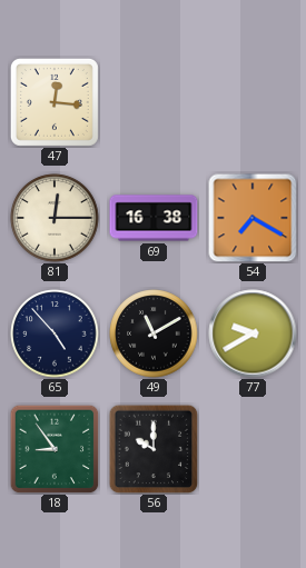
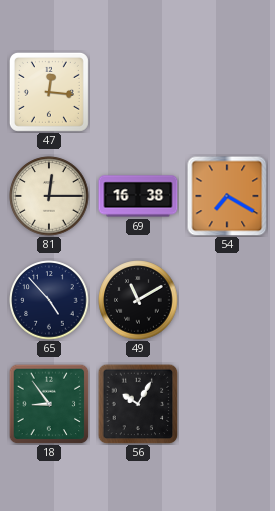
77: 9:40 -> none
56: 10:00 -> 10:05
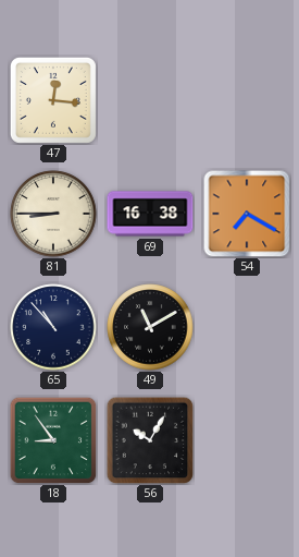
81: 12:15 -> 8:45
65: 4:53 -> 10:53
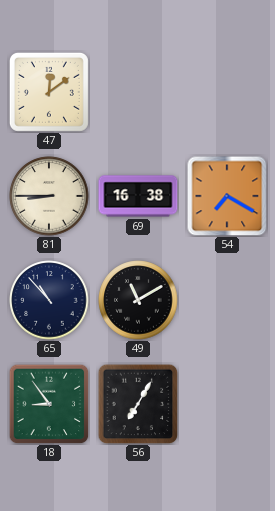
47: 12:16 -> 12:09
56: 10:05 -> 7:05
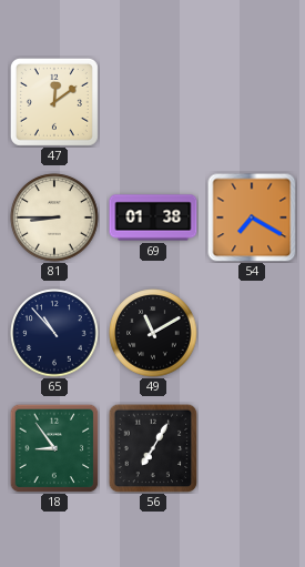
69: 16:38 -> 01:38
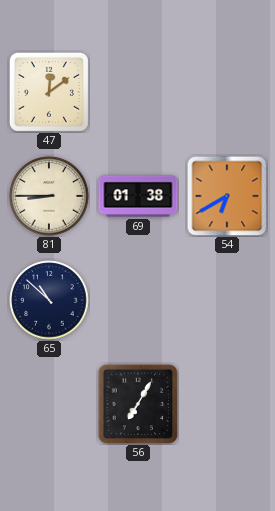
54: 7:20 -> 6:40
65: 10:53 -> 10:52
49: 11:10 -> none
18: 8:54 -> none
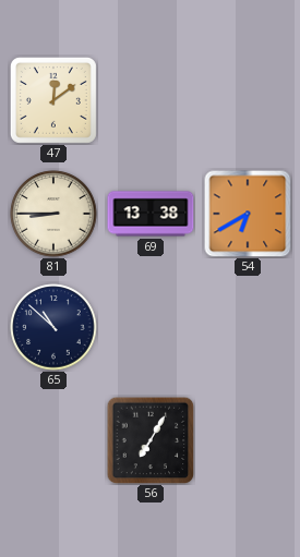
69: 01:38 -> 13:38
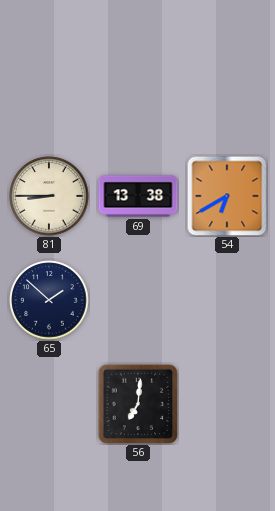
47: 12:09 -> none
65: 10:52 -> 1:52
56: 7:05 -> 7:01
